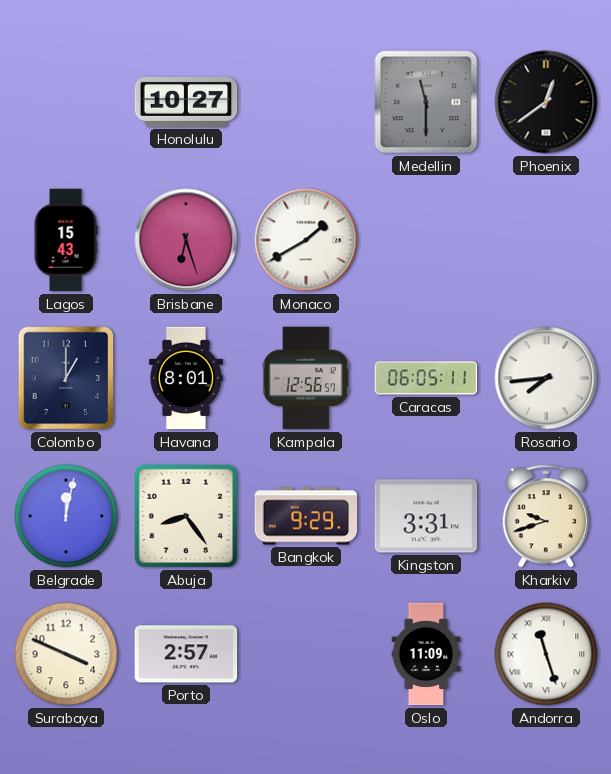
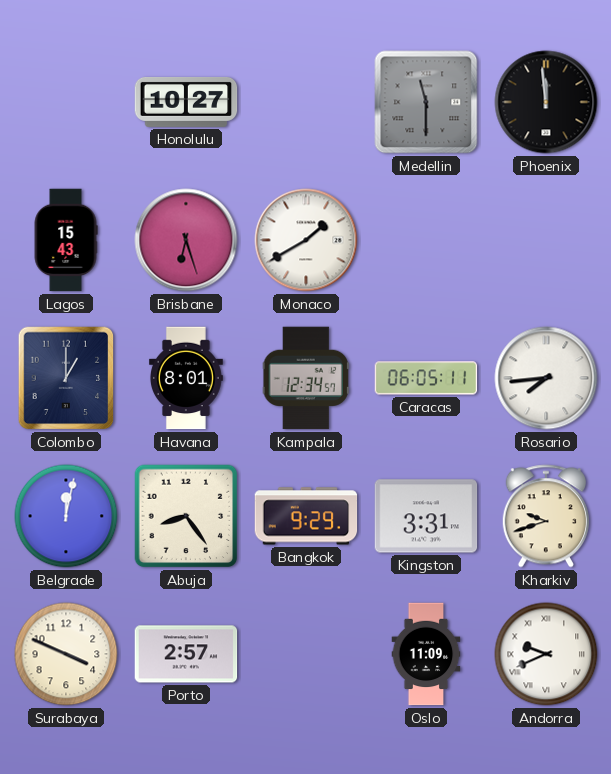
Phoenix: 12:39 -> 11:59
Kampala: 12:56 -> 12:34
Andorra: 11:27 -> 9:41
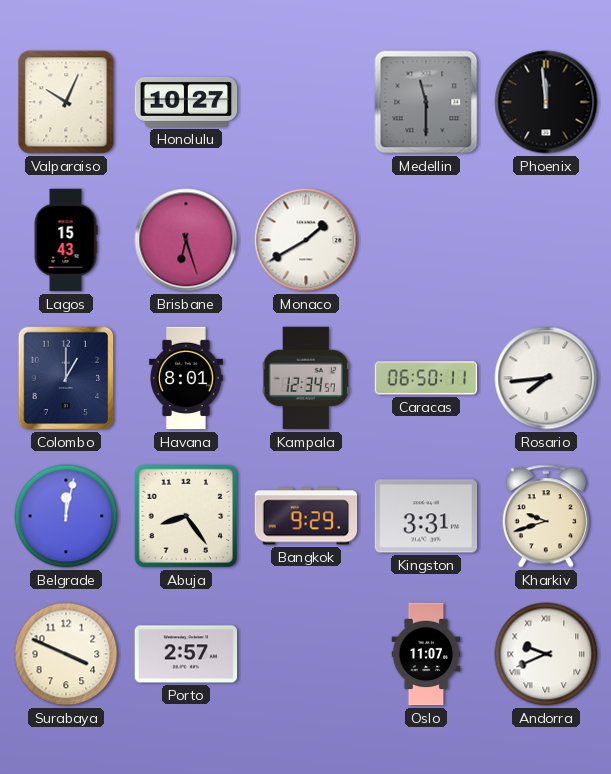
Valparaiso: none -> 10:04
Caracas: 06:05 -> 06:50
Oslo: 11:09 -> 11:07
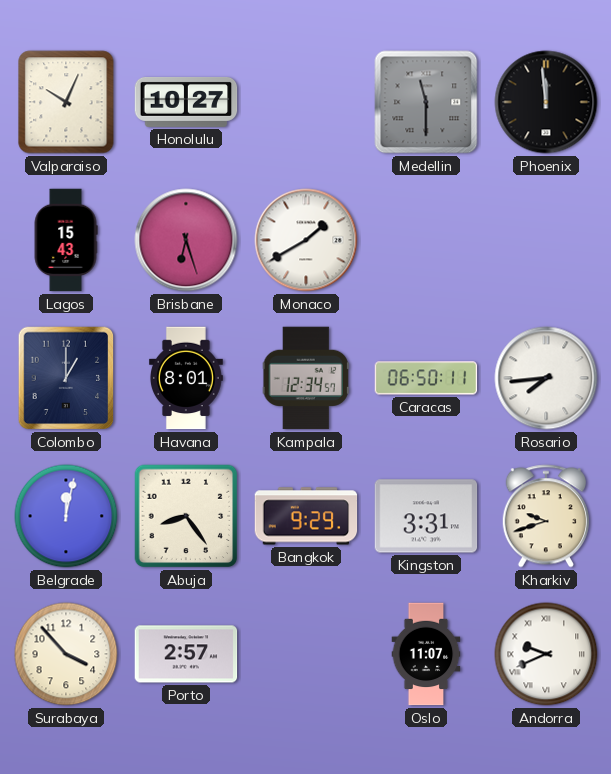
Surabaya: 3:49 -> 3:53
